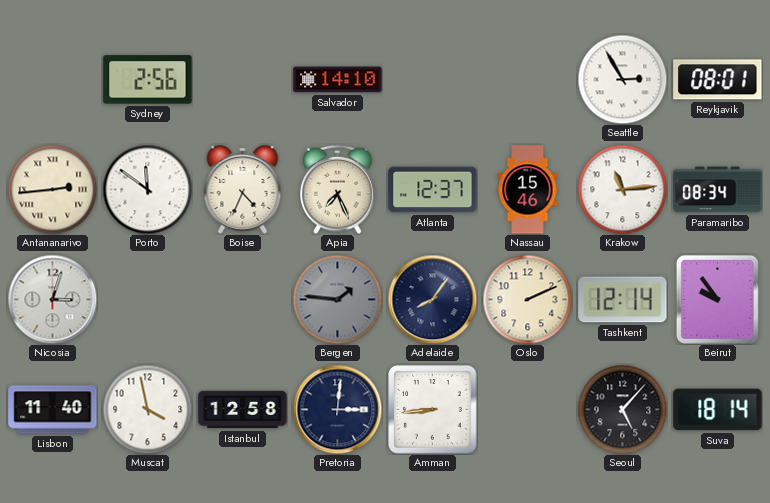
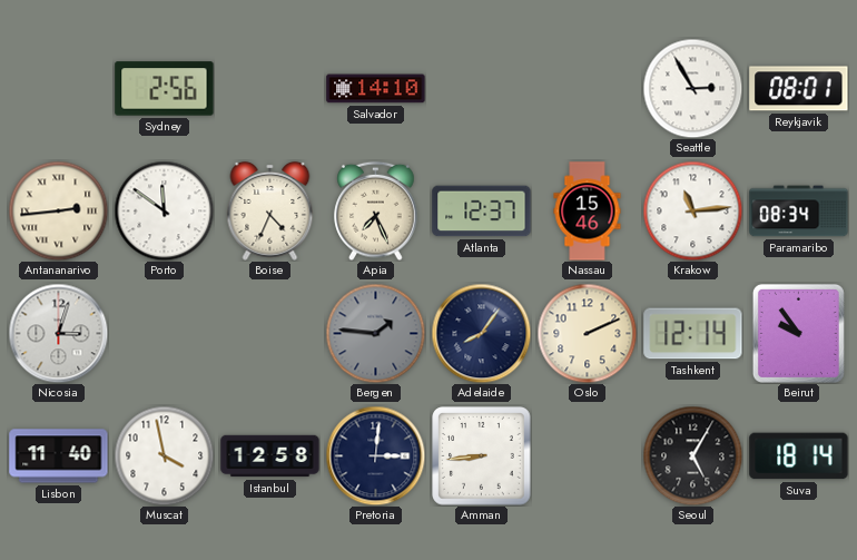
Seoul: 5:07 -> 5:05
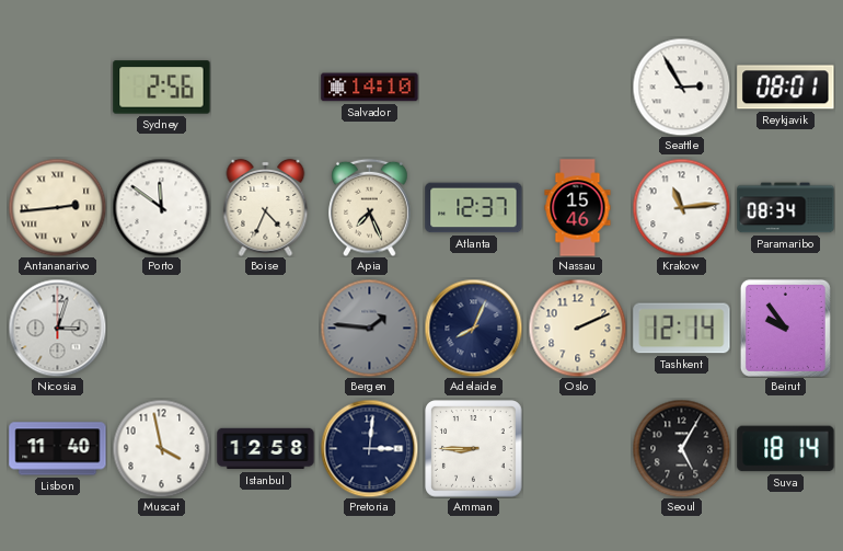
Adelaide: 8:06 -> 8:04
Amman: 8:44 -> 8:45
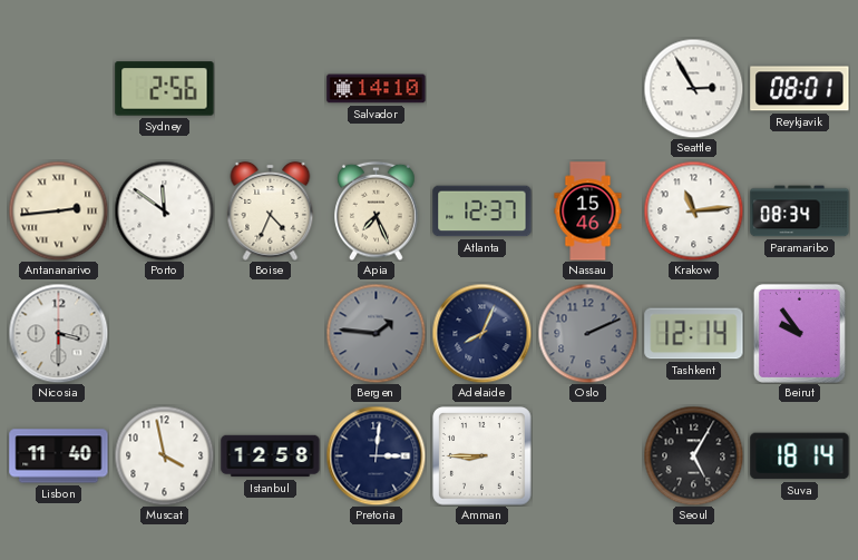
Nicosia: 3:03 -> 3:30
Oslo dial: cream -> grey
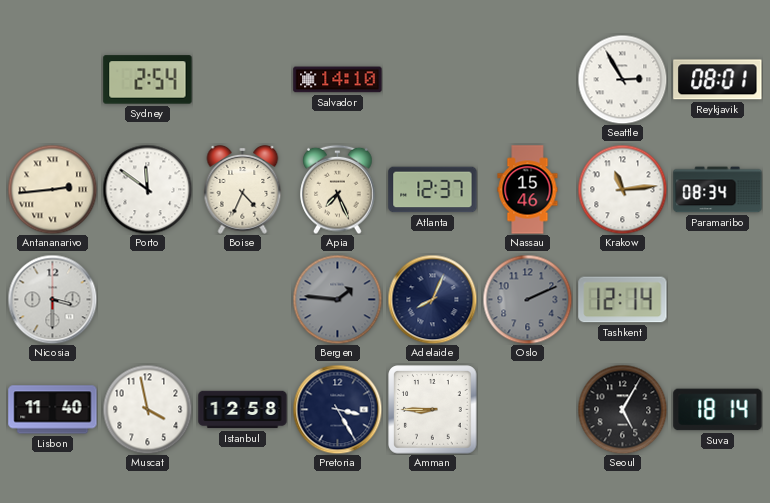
Sydney: 2:56 -> 2:54
Beirut: 9:54 -> none
Pretoria: 3:01 -> 3:25
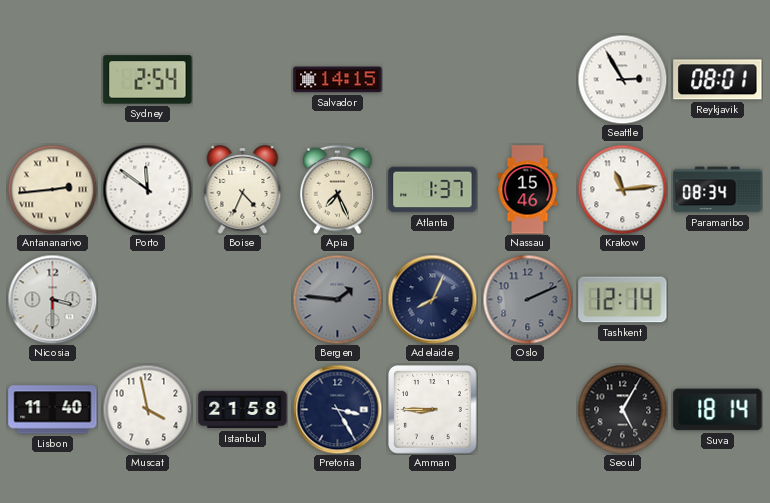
Salvador: 14:10 -> 14:15
Atlanta: 12:37 -> 1:37
Istanbul: 12:58 -> 21:58
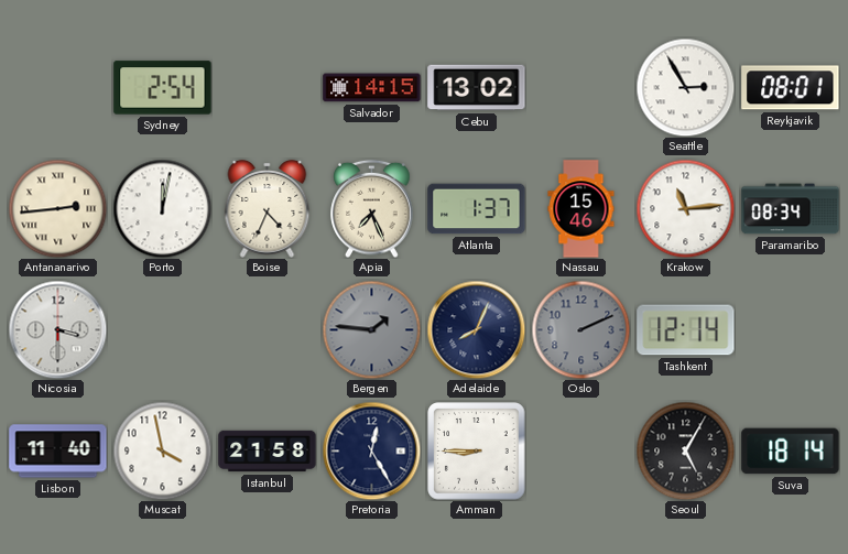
Cebu: none -> 13:02
Porto: 11:51 -> 12:02
Pretoria: 3:25 -> 12:25
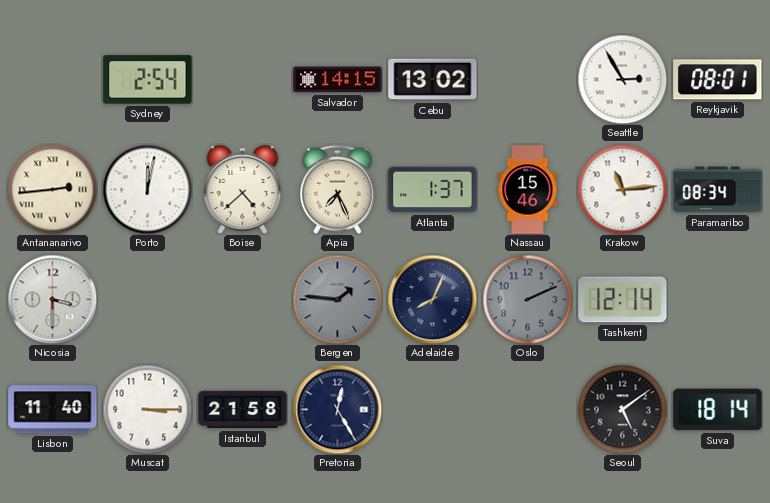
Boise: 4:34 -> 4:38
Muscat: 3:58 -> 3:15
Amman: 8:45 -> none
Seoul: 5:05 -> 5:09
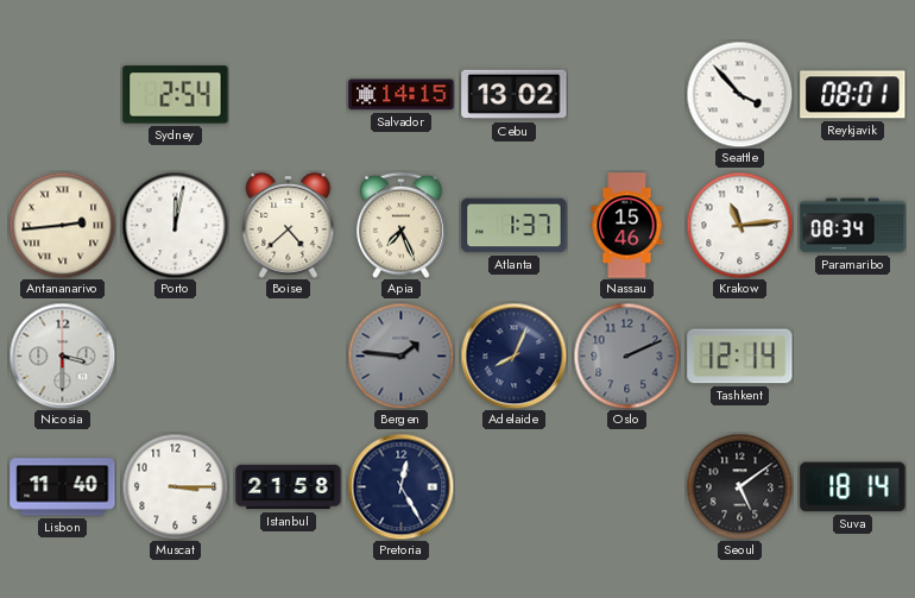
Seattle: 2:55 -> 3:53
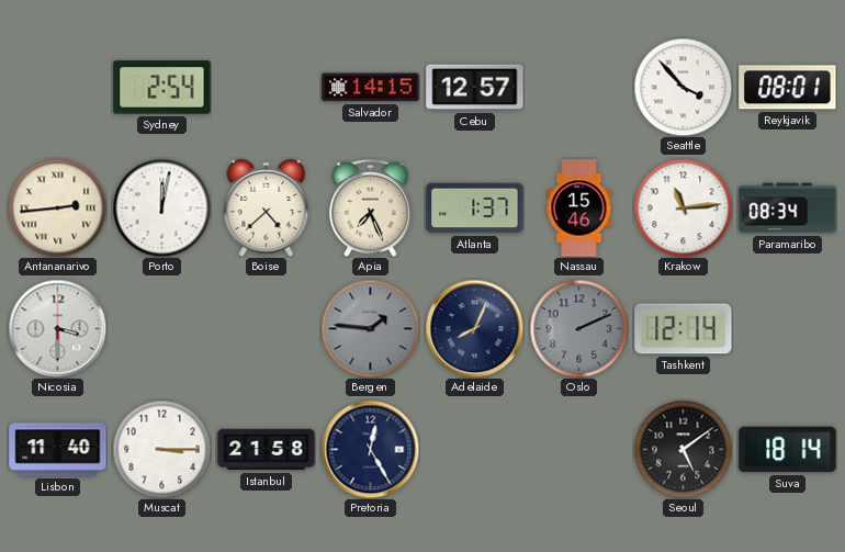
Cebu: 13:02 -> 12:57
